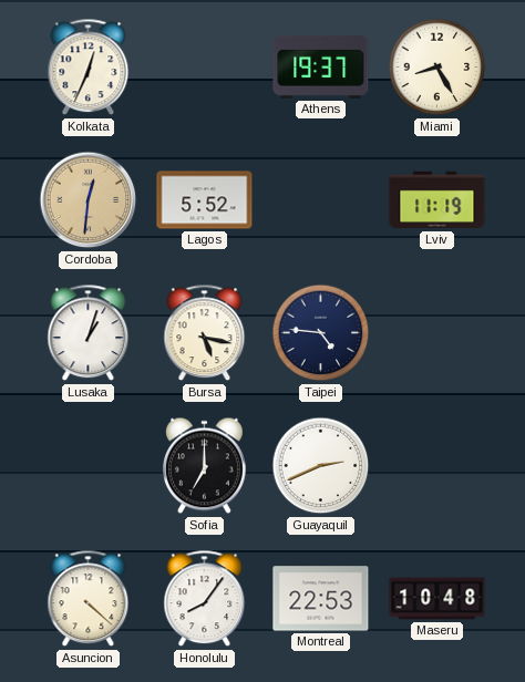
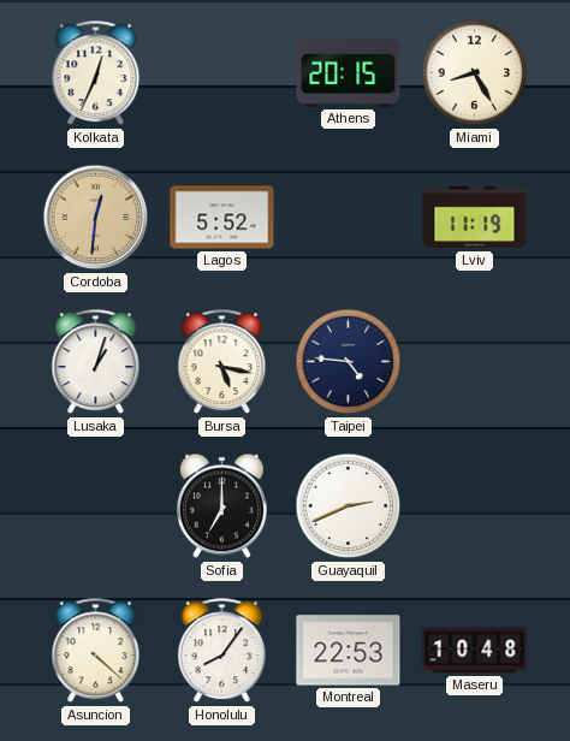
Athens: 19:37 -> 20:15
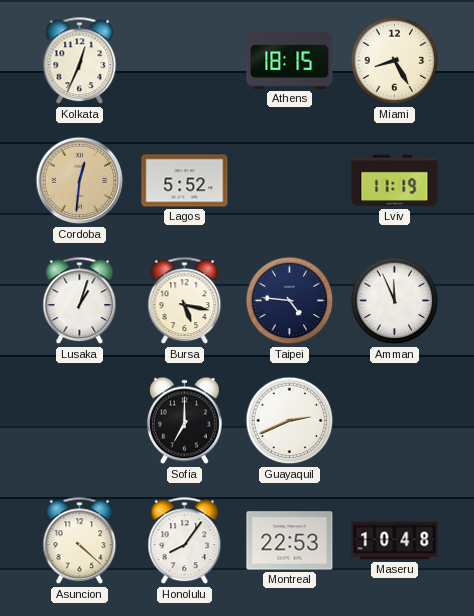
Athens: 20:15 -> 18:15
Amman: none -> 11:56
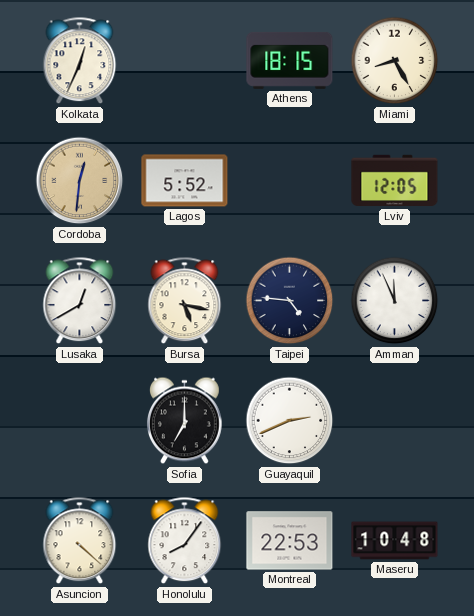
Lviv: 11:19 -> 12:05
Lusaka: 1:03 -> 12:40
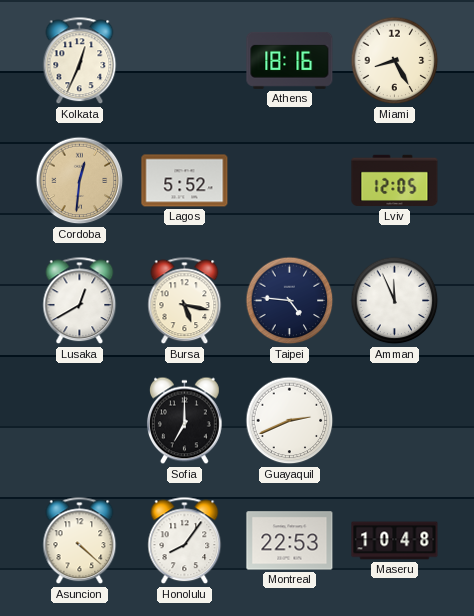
Athens: 18:15 -> 18:16
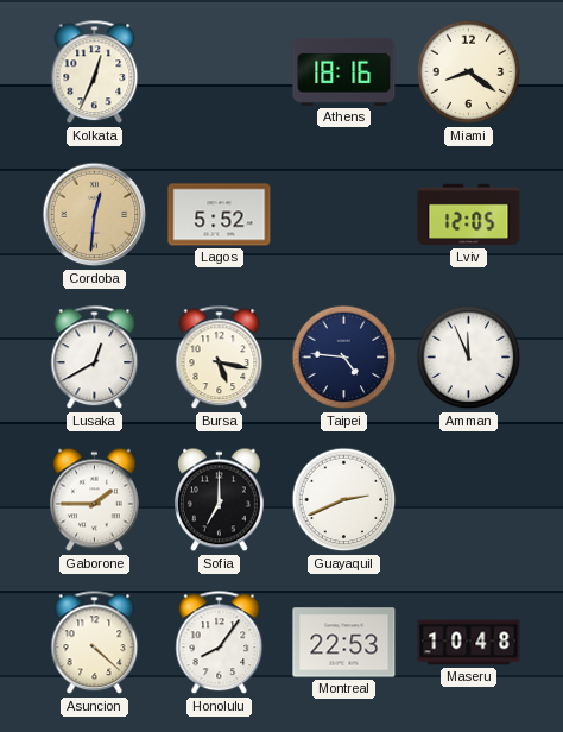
Miami: 8:25 -> 8:21
Gaborone: none -> 1:45
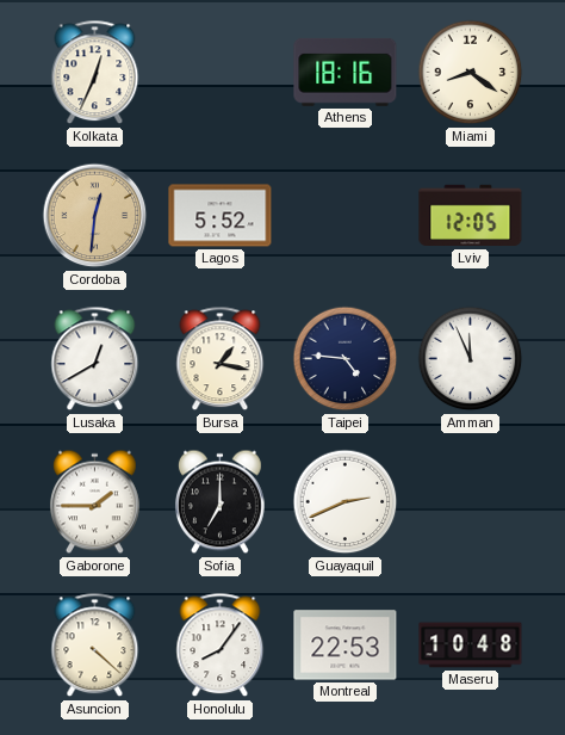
Bursa: 5:17 -> 1:17
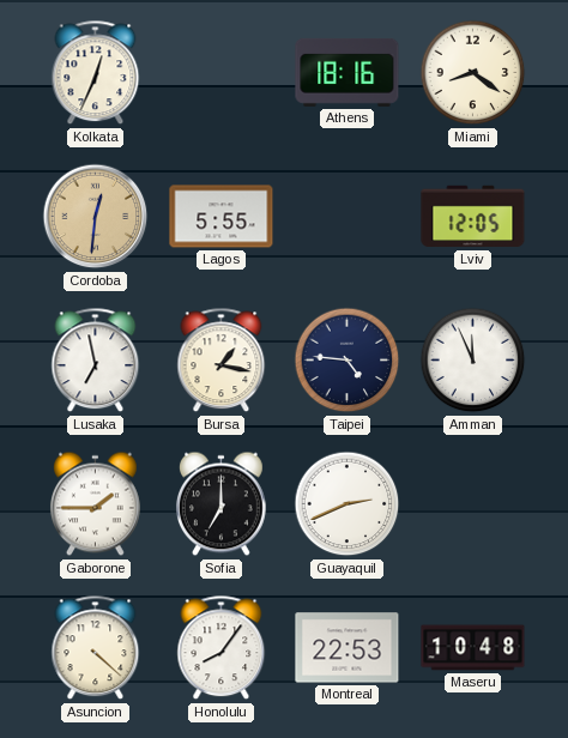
Lagos: 5:52 -> 5:55
Lusaka: 12:40 -> 6:58
